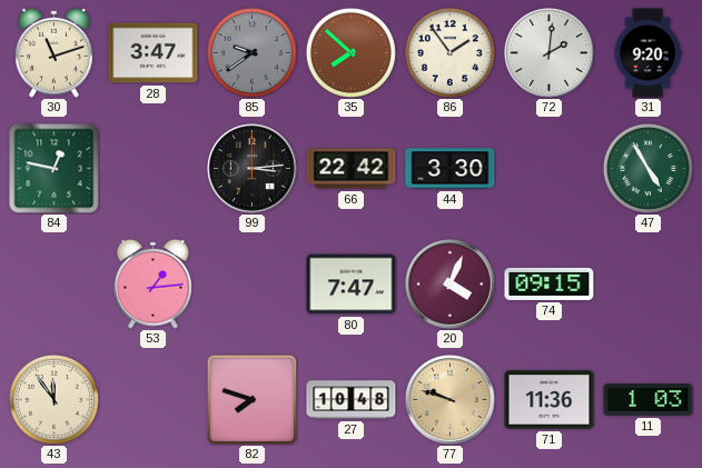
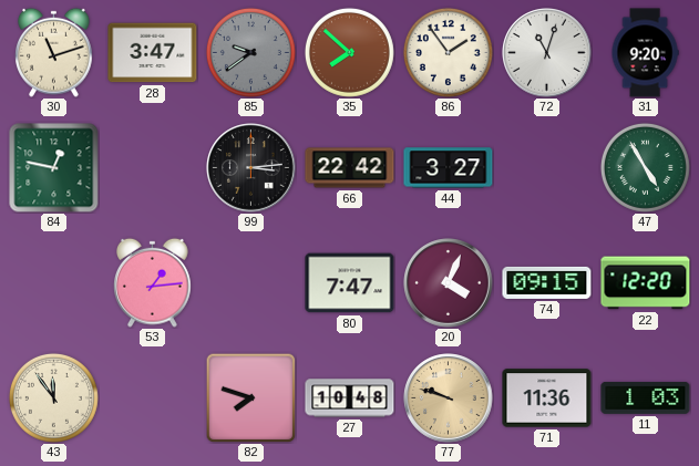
72: 2:01 -> 11:03
44: 3:30 -> 3:27
22: none -> 12:20
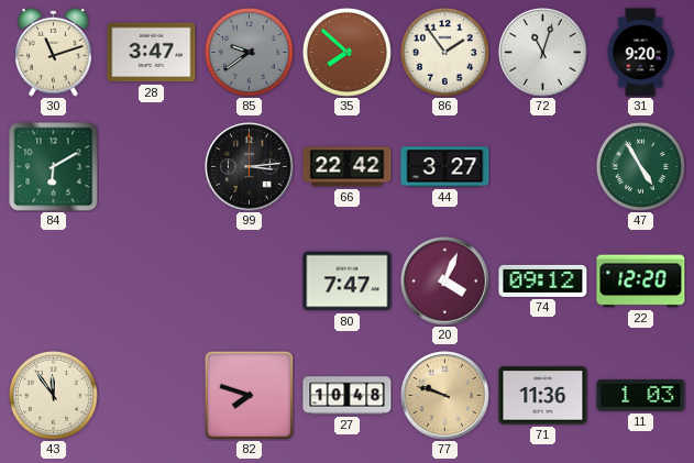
84: 12:47 -> 6:10
53: 1:14 -> none
74: 09:15 -> 09:12
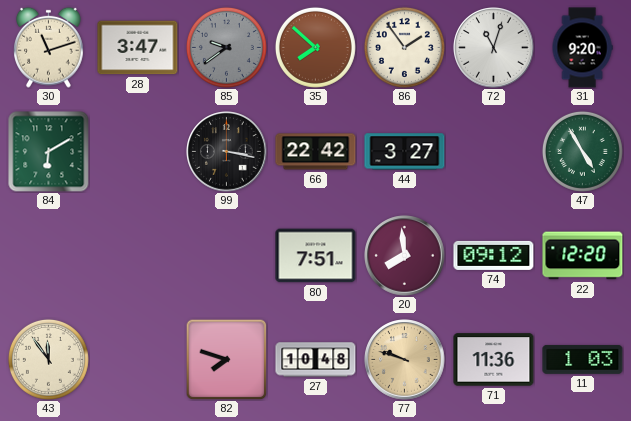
99: 3:14 -> 3:17
80: 7:47 -> 7:51
20: 4:04 -> 7:59
